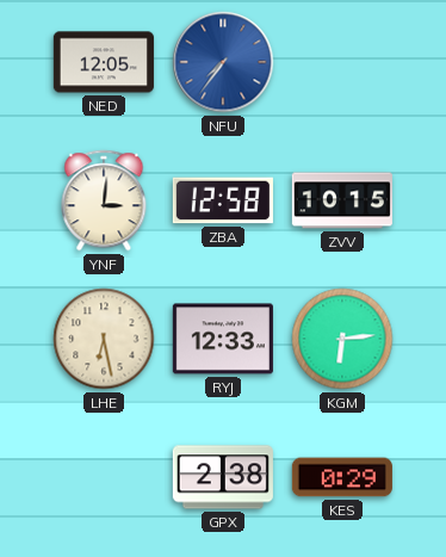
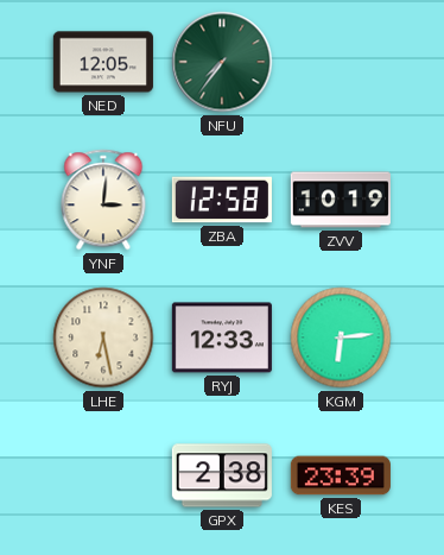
NFU dial: blue -> green
ZVV: 10:15 -> 10:19
KES: 0:29 -> 23:39
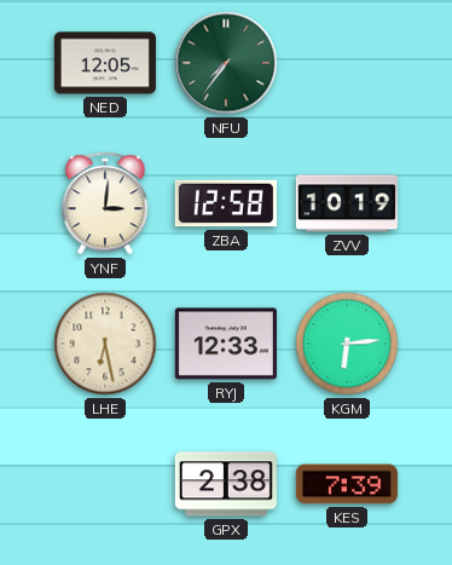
KES: 23:39 -> 7:39
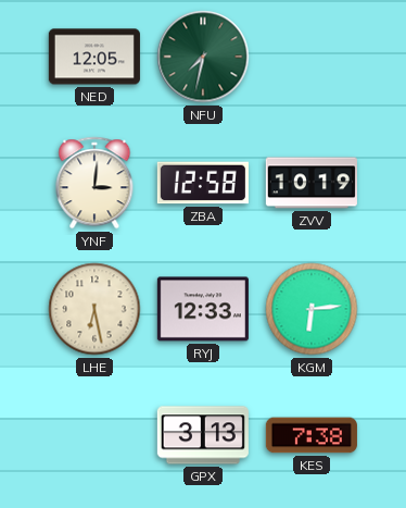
NFU: 7:36 -> 7:32
GPX: 2:38 -> 3:13
KES: 7:39 -> 7:38
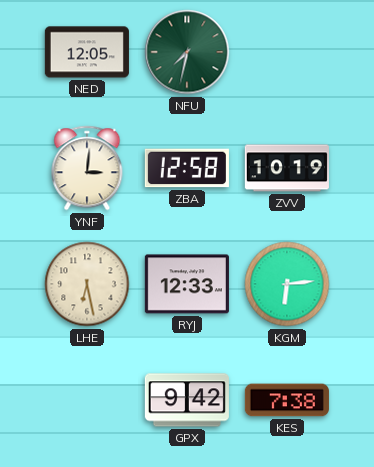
GPX: 3:13 -> 9:42
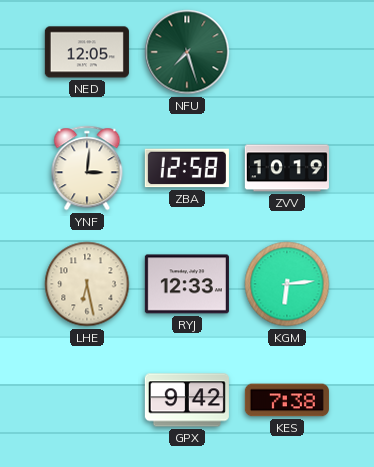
NFU: 7:32 -> 7:27
